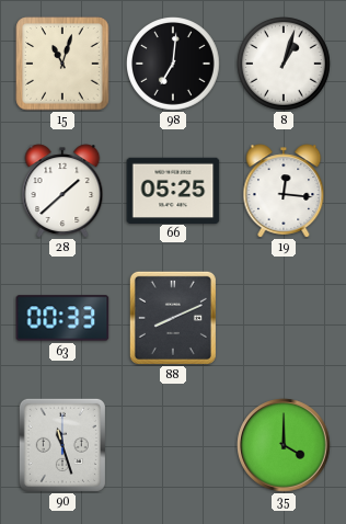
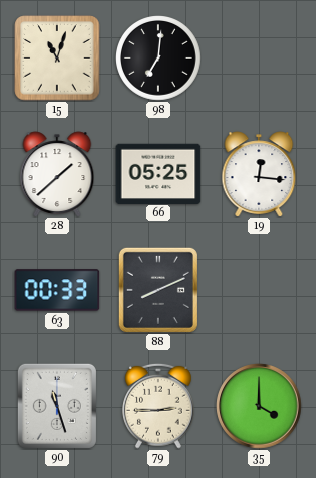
8: 1:03 -> none
79: none -> 2:45
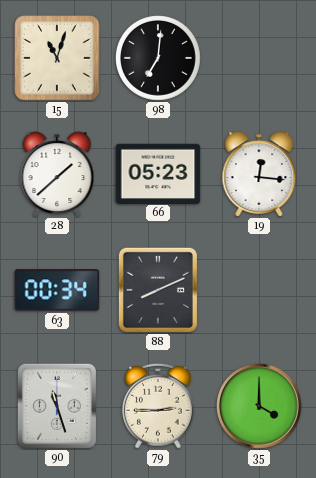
66: 05:25 -> 05:23
63: 00:33 -> 00:34
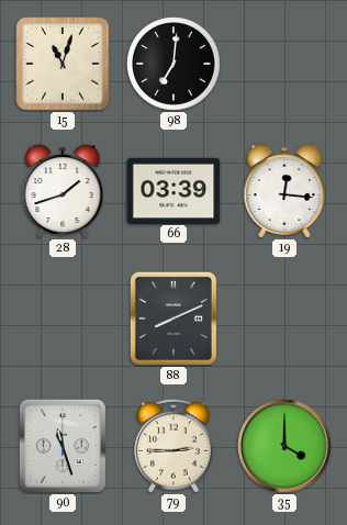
28: 1:38 -> 1:42
66: 05:23 -> 03:39
63: 00:34 -> none
